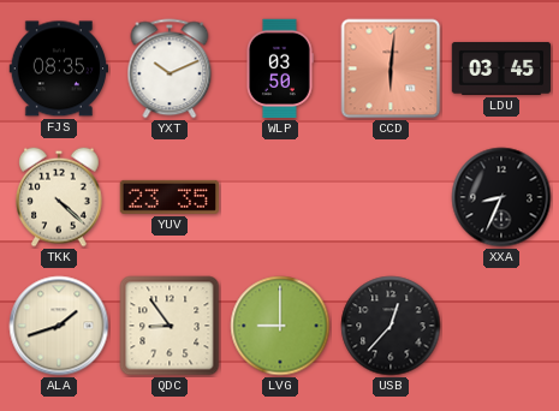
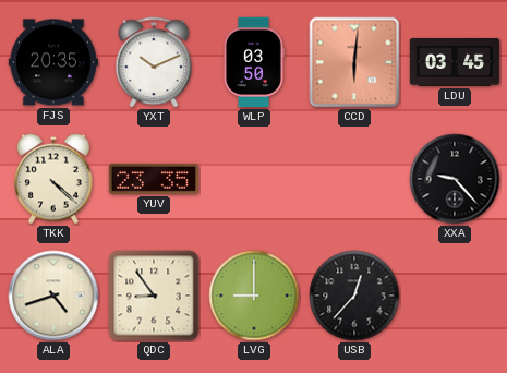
FJS: 08:35 -> 20:35
XXA: 8:34 -> 9:23
ALA: 1:42 -> 4:42
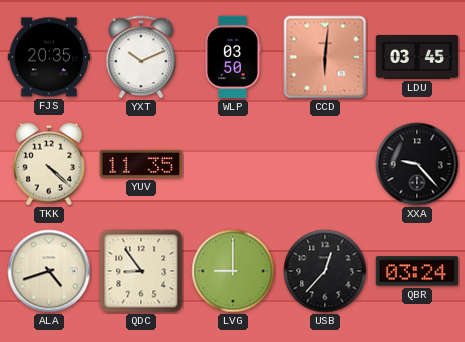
YUV: 23:35 -> 11:35
QBR: none -> 03:24
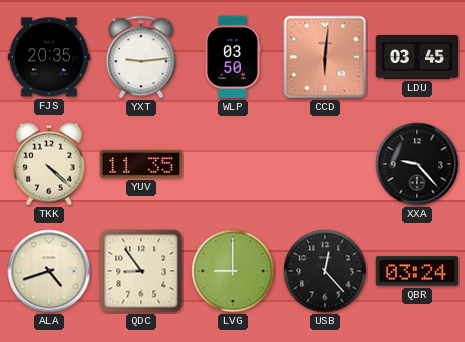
YXT: 10:11 -> 9:14
USB: 12:37 -> 12:23
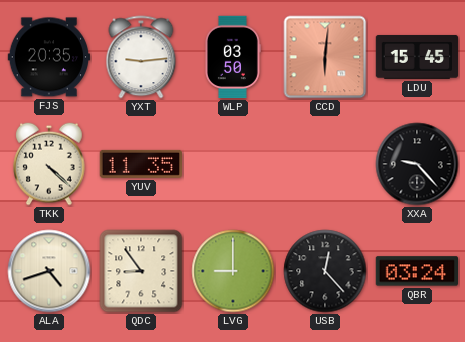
LDU: 03:45 -> 15:45
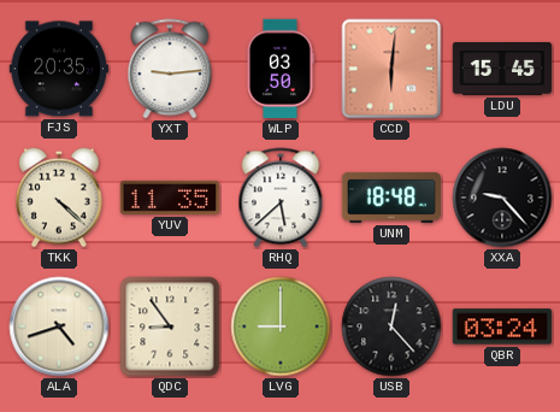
RHQ: none -> 5:38
UNM: none -> 18:48
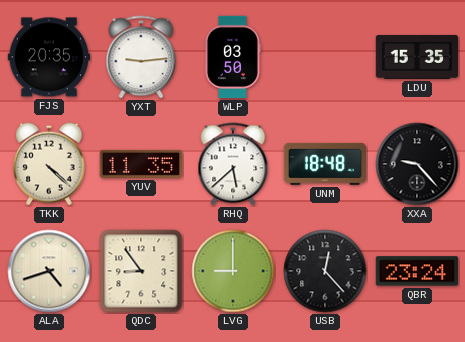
CCD: 6:01 -> none
LDU: 15:45 -> 15:35
QBR: 03:24 -> 23:24
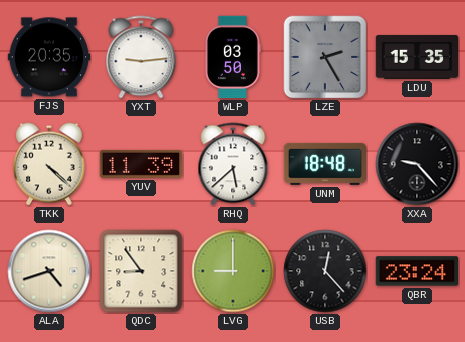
LZE: none -> 2:25
YUV: 11:35 -> 11:39
